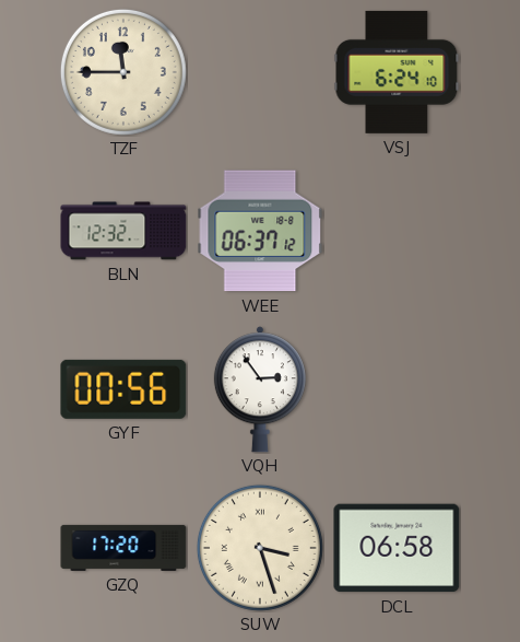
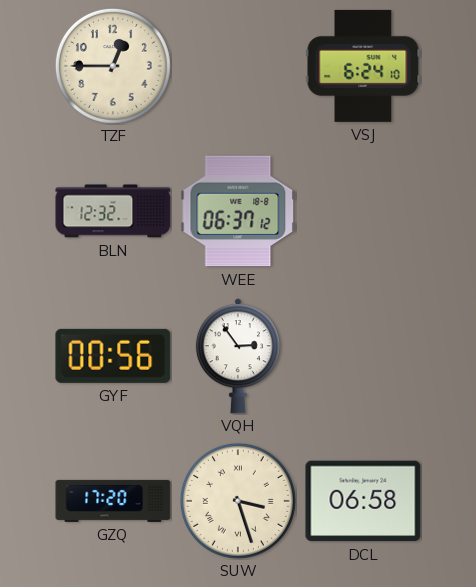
TZF: 11:45 -> 12:45
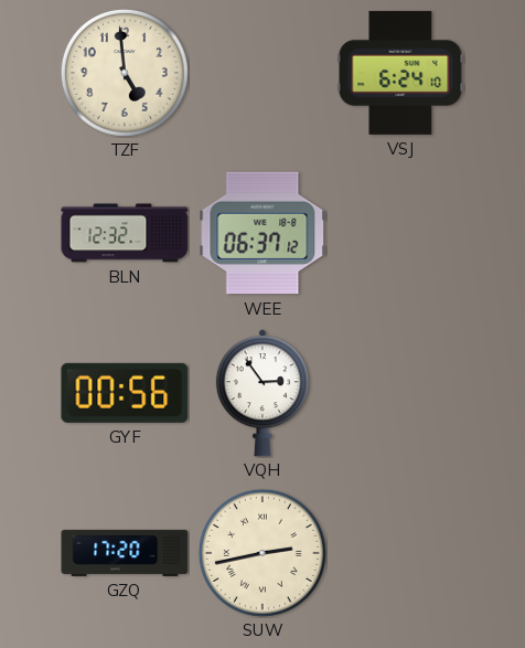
TZF: 12:45 -> 4:59
SUW: 3:27 -> 2:43
DCL: 06:58 -> none
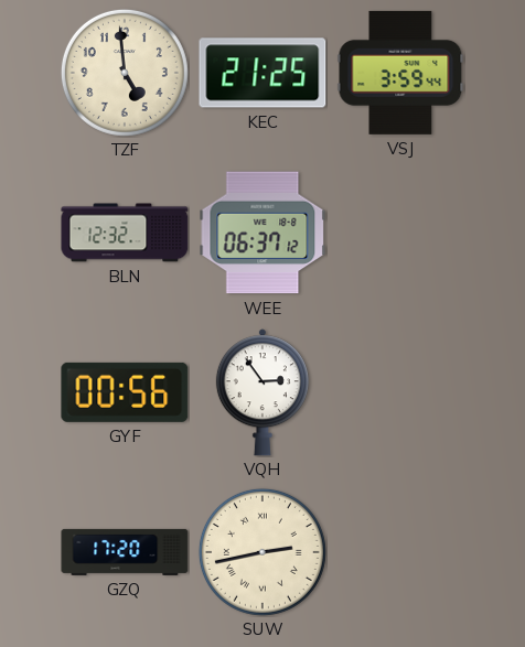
KEC: none -> 21:25
VSJ: 6:24 -> 3:59
